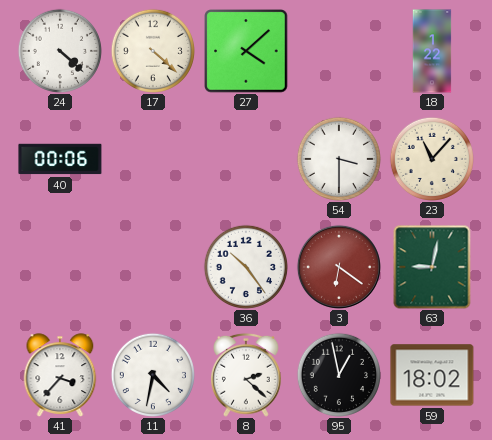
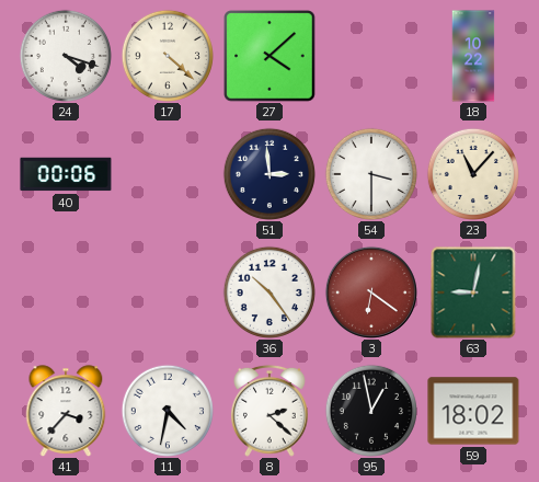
24: 4:22 -> 4:18
18: 1:22 -> 10:22
51: none -> 2:59
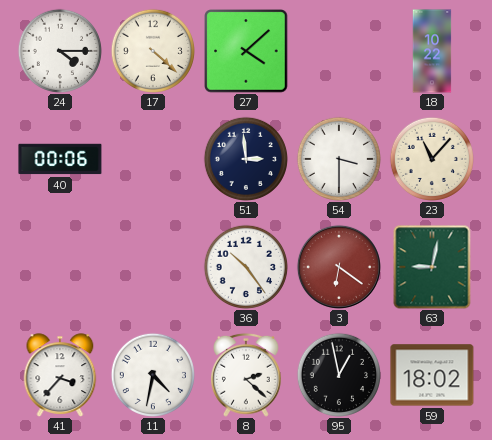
24: 4:18 -> 4:15
